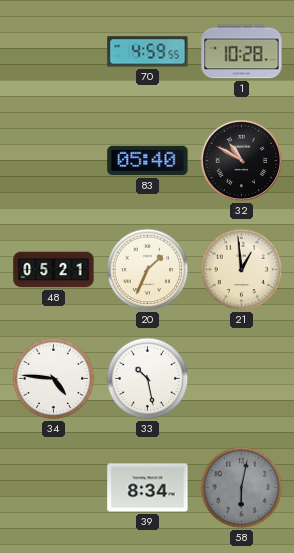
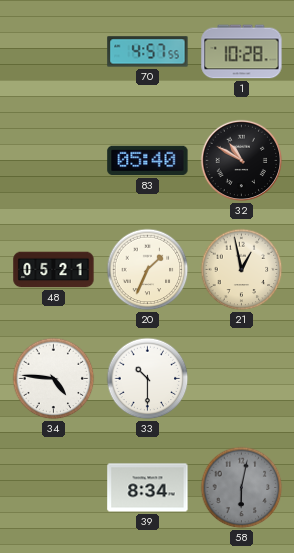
70: 4:59 -> 4:57
21: 12:59 -> 12:58
33: 10:28 -> 10:30
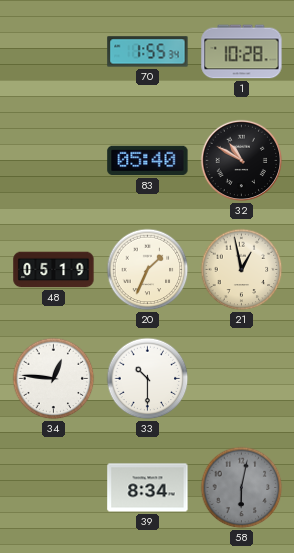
70: 4:57 -> 1:55
48: 05:21 -> 05:19
34: 4:46 -> 12:46
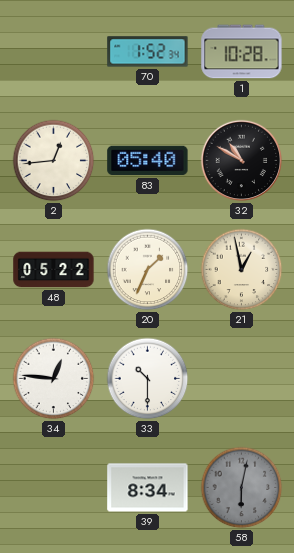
70: 1:55 -> 1:52
2: none -> 12:44
48: 05:19 -> 05:22
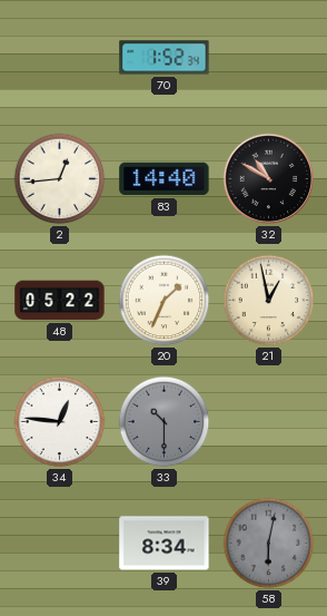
1: 10:28 -> none
83: 05:40 -> 14:40
33 dial: white -> grey
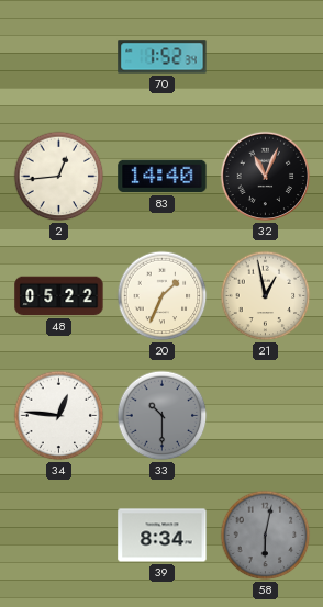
32: 10:50 -> 11:04
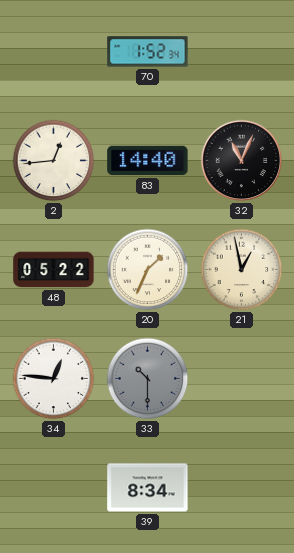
58: 6:02 -> none
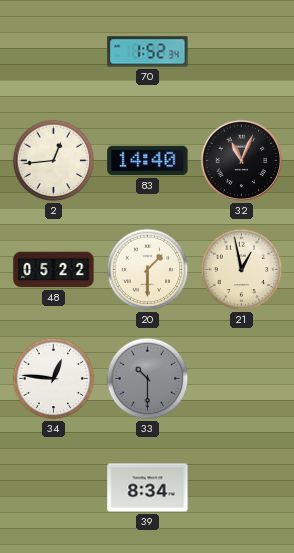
20: 1:34 -> 1:30
